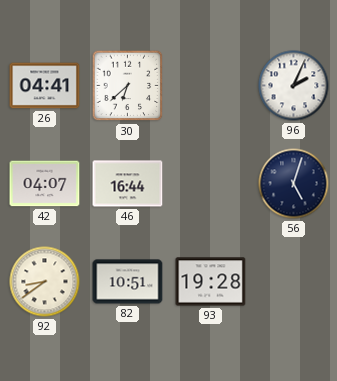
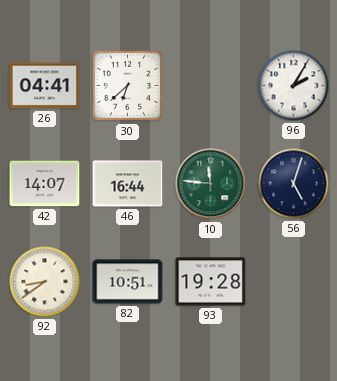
96: 2:04 -> 2:05
42: 04:07 -> 14:07
10: none -> 11:46
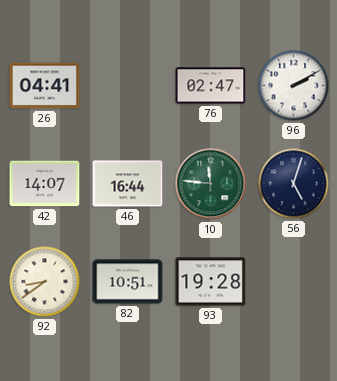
30: 6:38 -> none
76: none -> 02:47
96: 2:05 -> 2:10
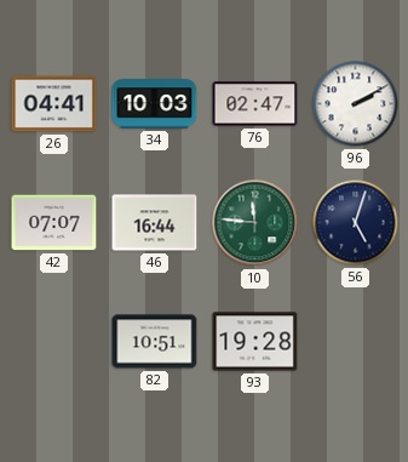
34: none -> 10:03
42: 14:07 -> 07:07
92: 8:39 -> none
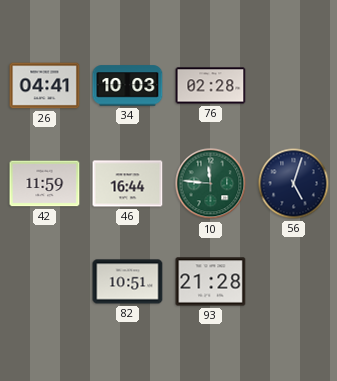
76: 02:47 -> 02:28
96: 2:10 -> none
42: 07:07 -> 11:59
93: 19:28 -> 21:28
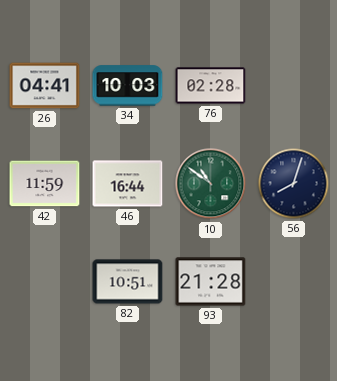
10: 11:46 -> 10:51
56: 5:03 -> 8:03
